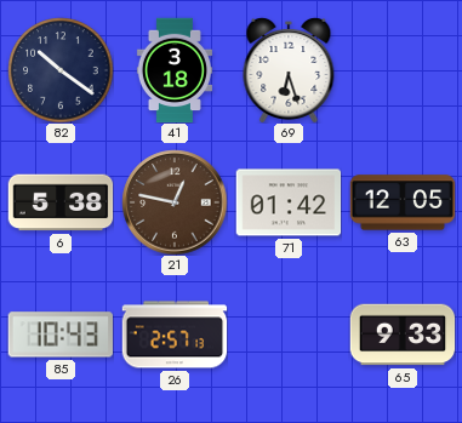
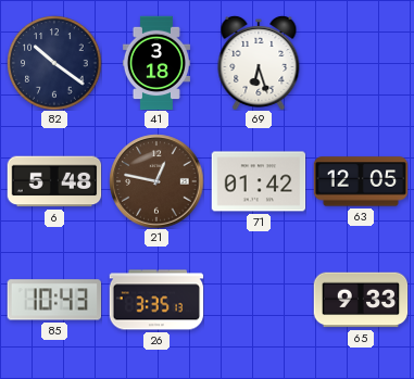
6: 5:38 -> 5:48
26: 2:57 -> 3:35
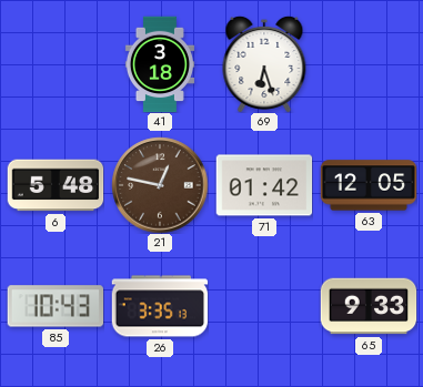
82: 10:21 -> none
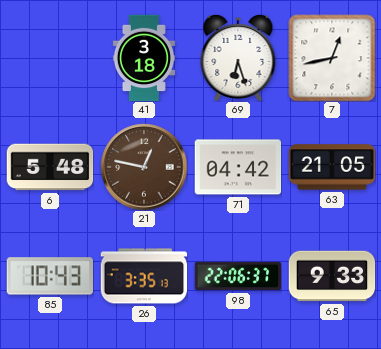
7: none -> 12:43
71: 01:42 -> 04:42
63: 12:05 -> 21:05
98: none -> 22:06
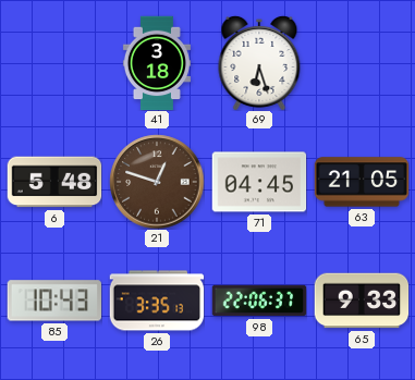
7: 12:43 -> none
21: 12:47 -> 12:48
71: 04:42 -> 04:45
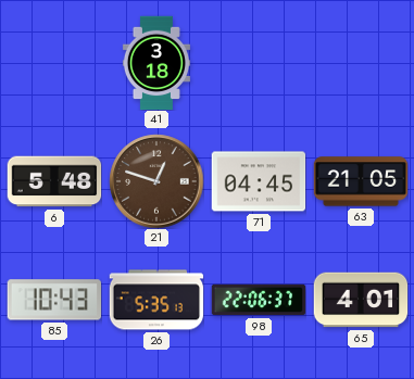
69: 6:27 -> none
26: 3:35 -> 5:35
65: 9:33 -> 4:01
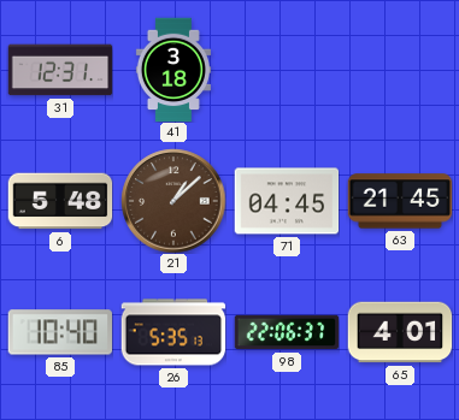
31: none -> 12:31
21: 12:48 -> 1:08
63: 21:05 -> 21:45
85: 10:43 -> 10:40
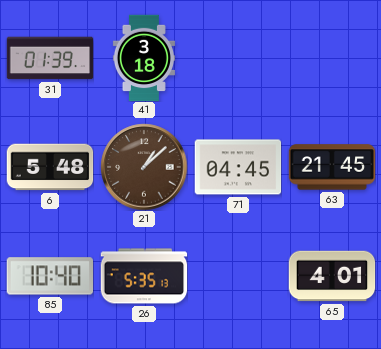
31: 12:31 -> 01:39
98: 22:06 -> none
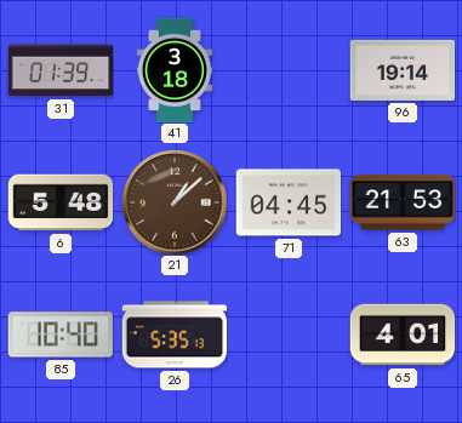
96: none -> 19:14
63: 21:45 -> 21:53
